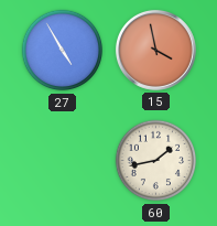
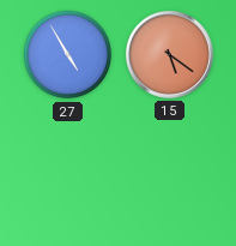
15: 3:58 -> 5:21
60: 1:43 -> none
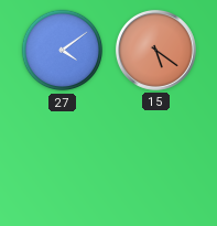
27: 4:55 -> 4:09
